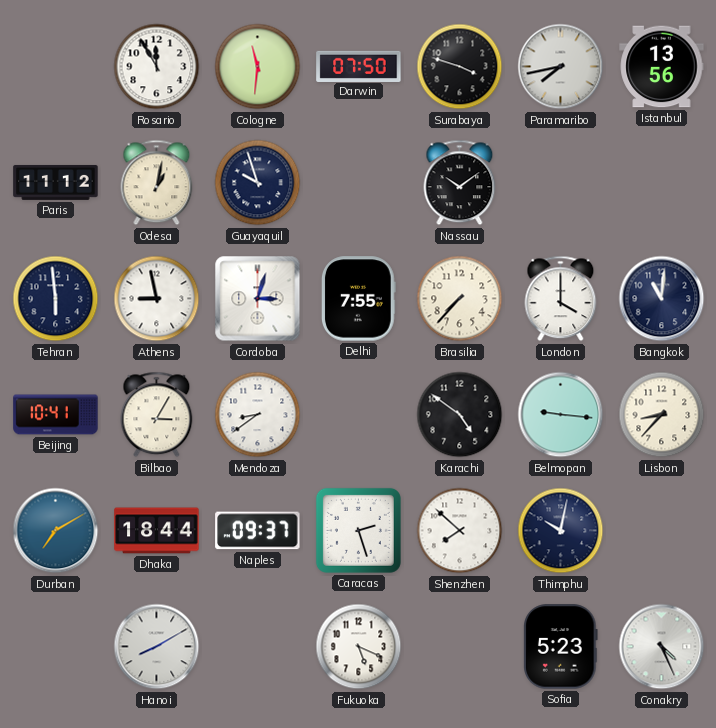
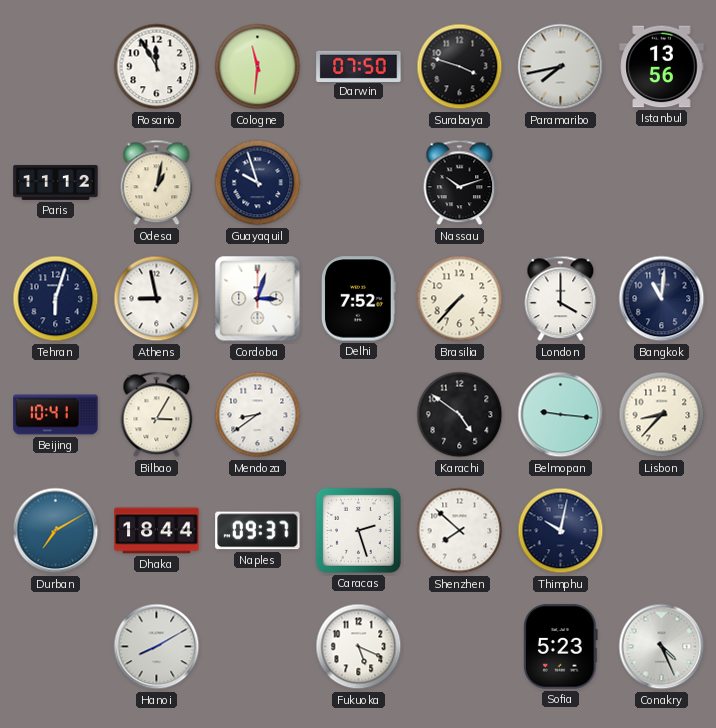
Nassau: 10:09 -> 10:12
Tehran: 5:59 -> 6:03
Delhi: 7:55 -> 7:52
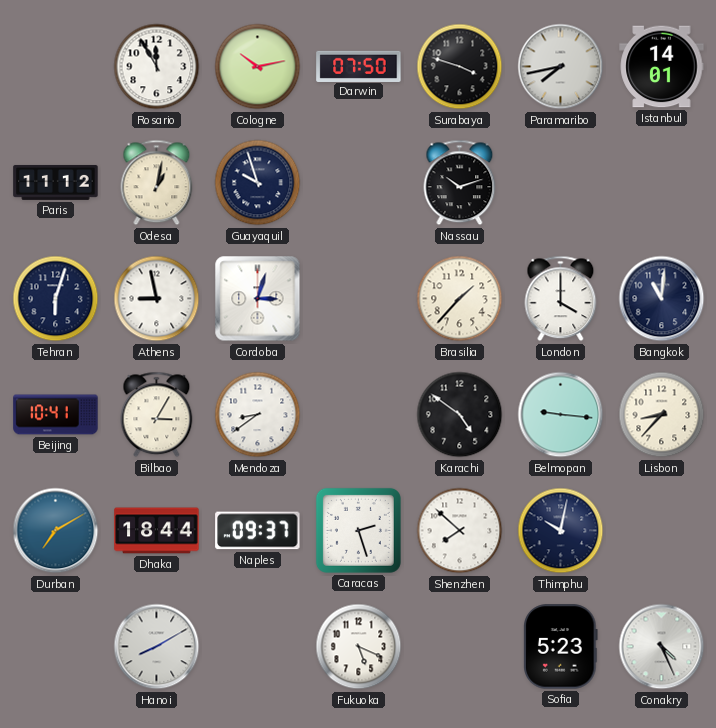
Cologne: 11:31 -> 10:13
Istanbul: 13:56 -> 14:01
Delhi: 7:52 -> none
Brasilia: 7:37 -> 1:37
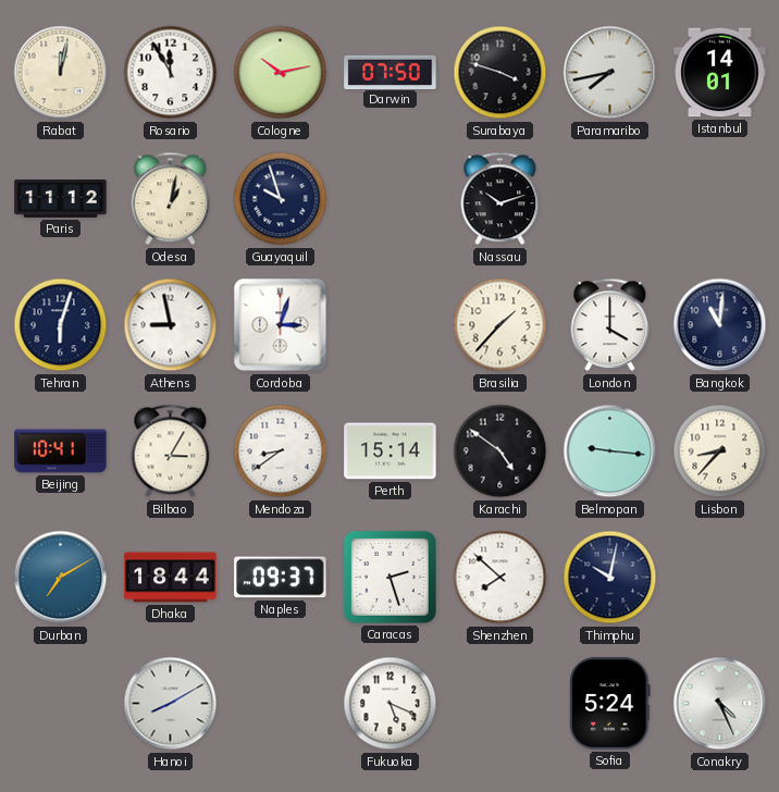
Rabat: none -> 12:02
Perth: none -> 15:14
Sofia: 5:23 -> 5:24
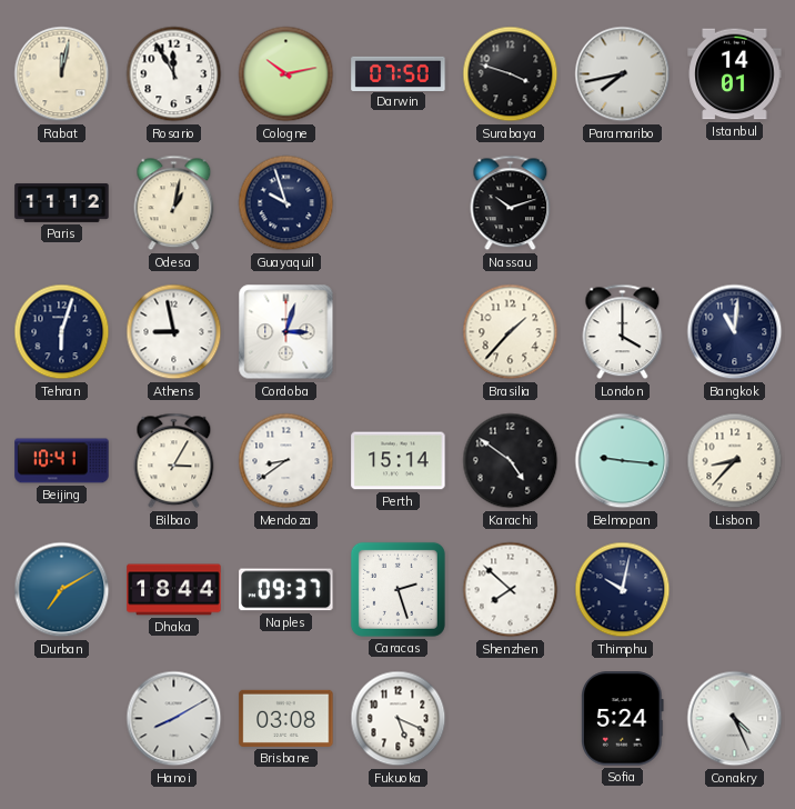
Brisbane: none -> 03:08
